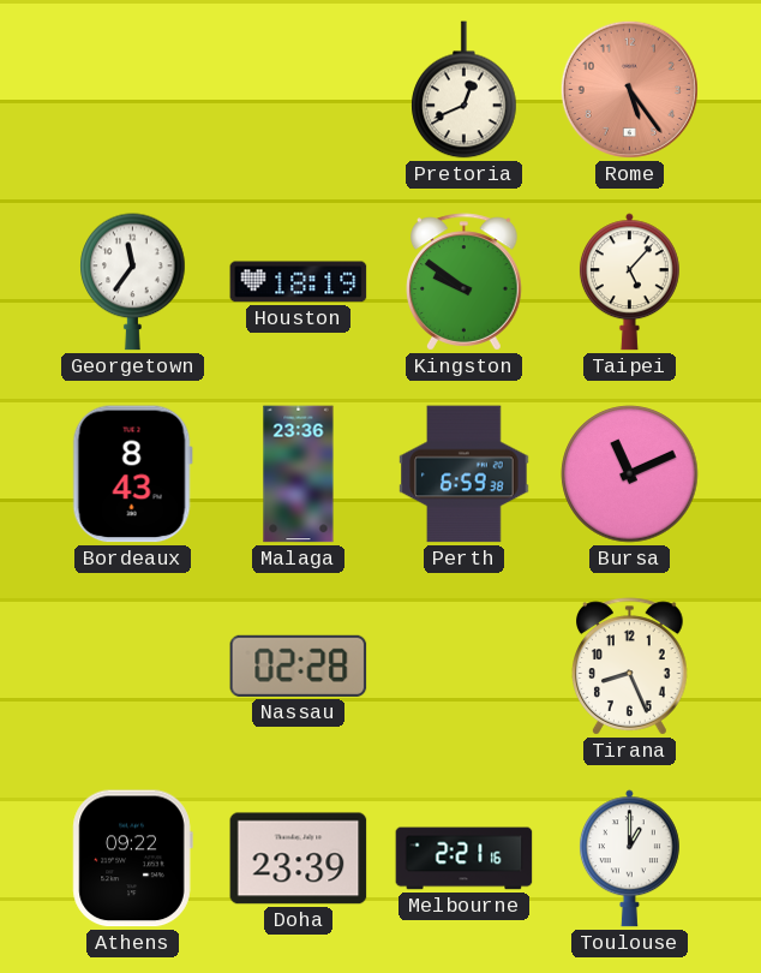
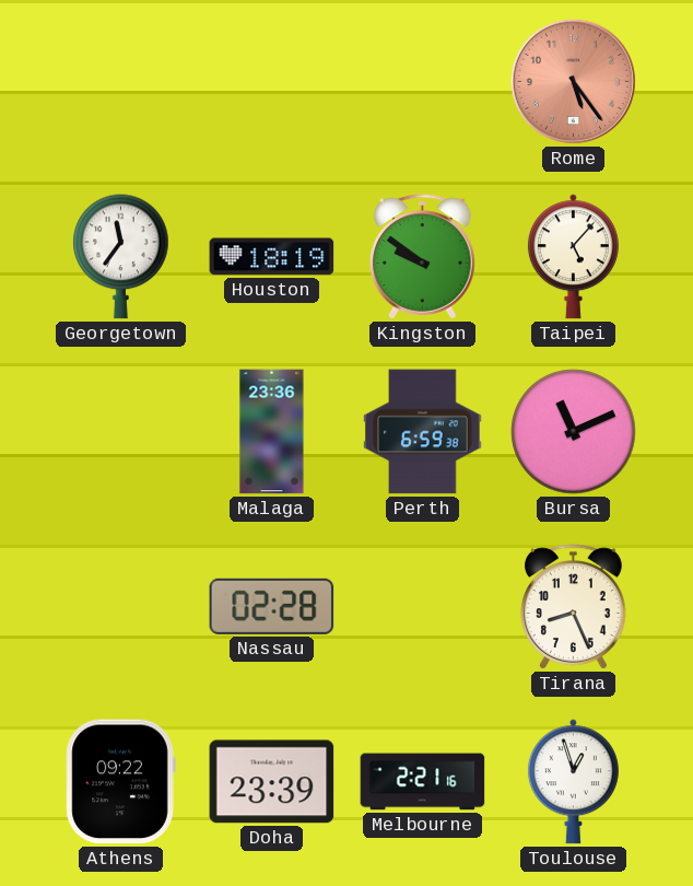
Pretoria: 12:41 -> none
Bordeaux: 8:43 -> none
Toulouse: 1:00 -> 12:57
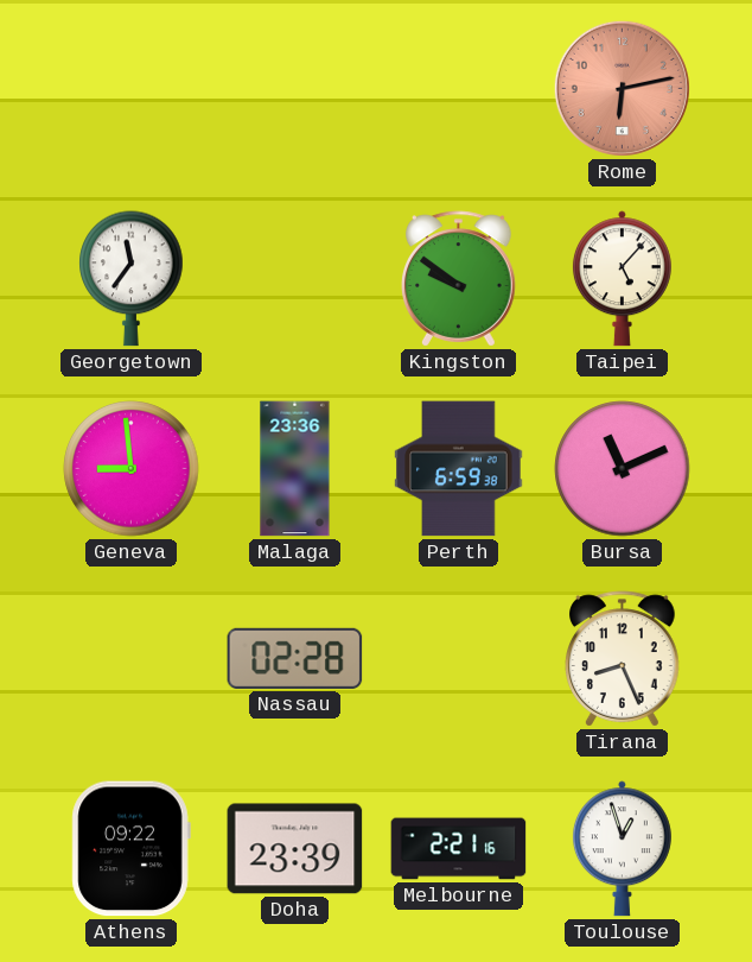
Rome: 5:24 -> 6:13
Houston: 18:19 -> none
Geneva: none -> 8:59
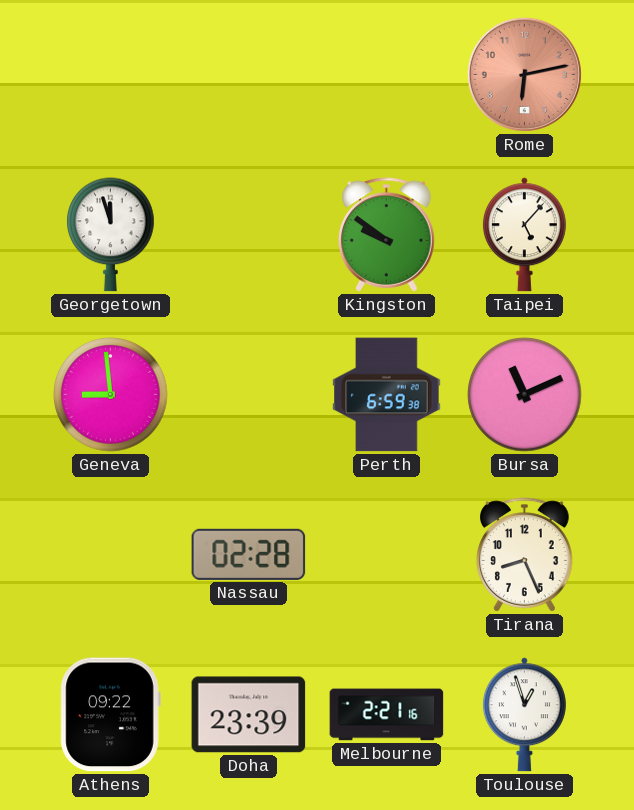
Georgetown: 11:36 -> 11:57
Malaga: 23:36 -> none
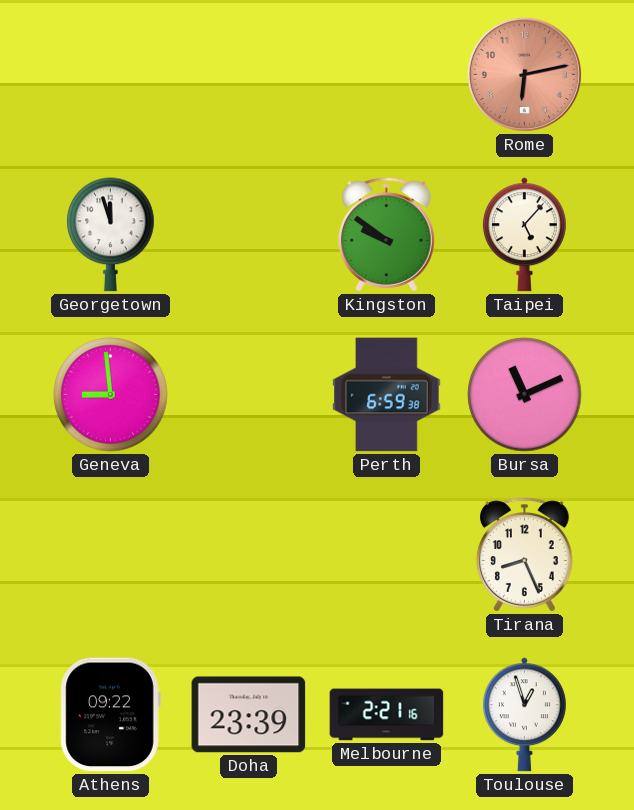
Nassau: 02:28 -> none
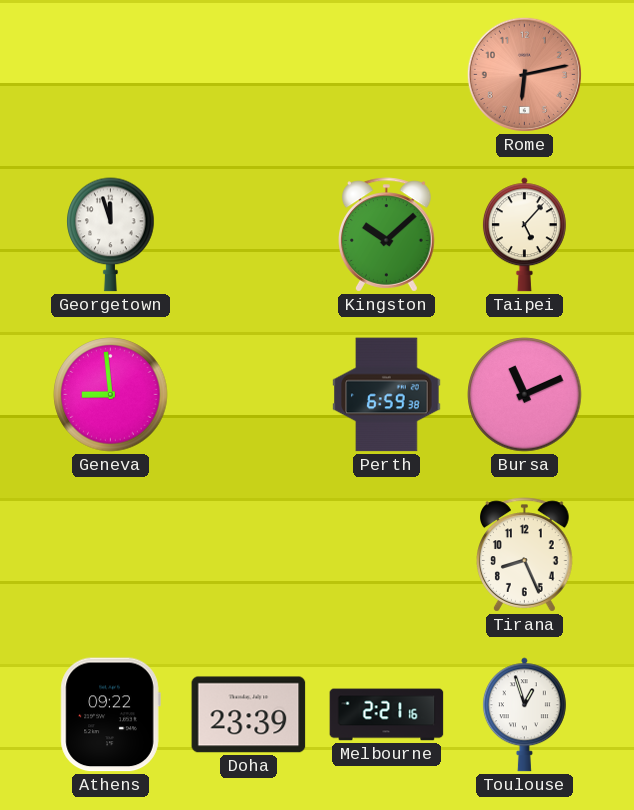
Kingston: 9:51 -> 10:08
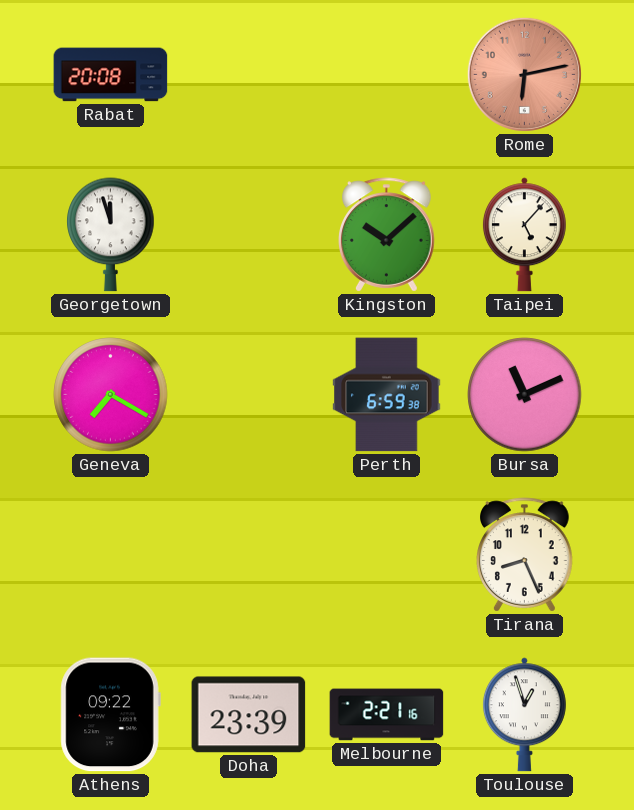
Rabat: none -> 20:08
Geneva: 8:59 -> 7:20
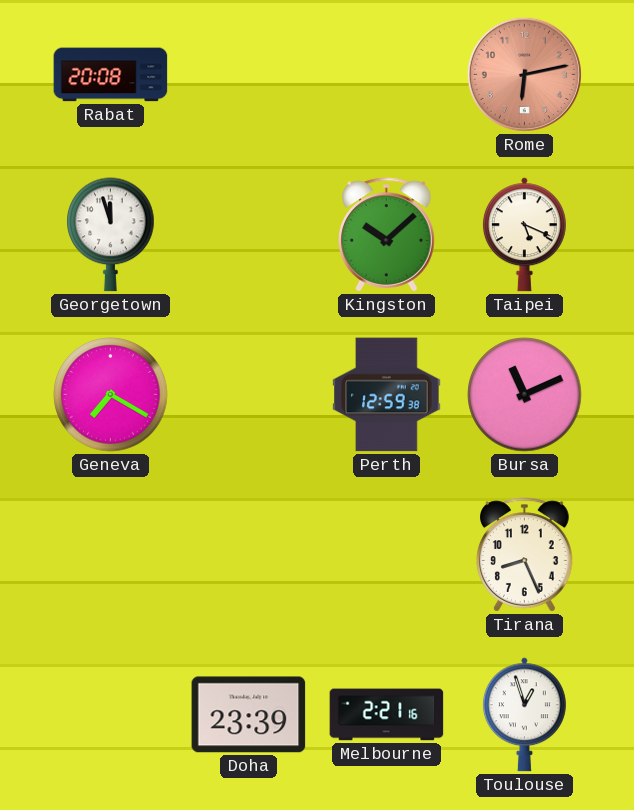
Taipei: 5:07 -> 5:19
Perth: 6:59 -> 12:59
Athens: 09:22 -> none
